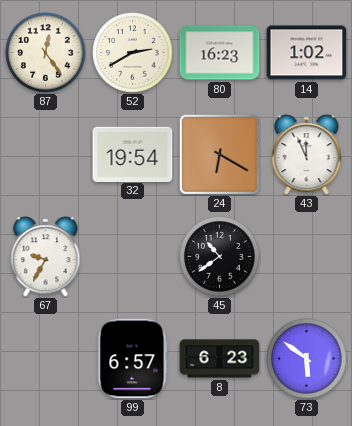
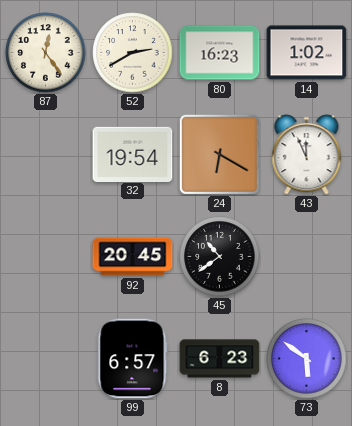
67: 9:35 -> none
92: none -> 20:45
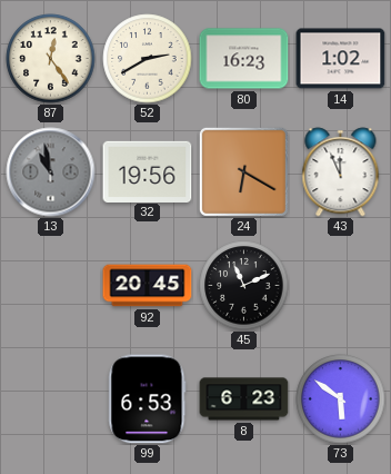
13: none -> 10:58
32: 19:54 -> 19:56
45: 10:39 -> 11:11
99: 6:57 -> 6:53
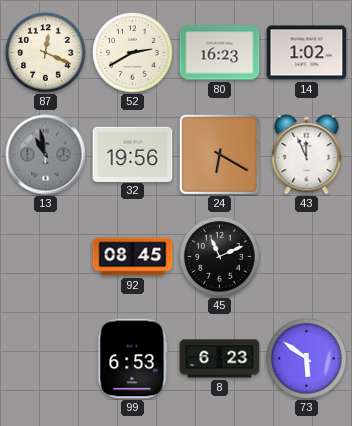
87: 12:24 -> 12:19
92: 20:45 -> 08:45
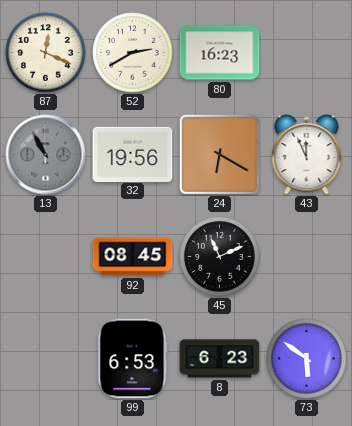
14: 1:02 -> none
13: 10:58 -> 10:55
